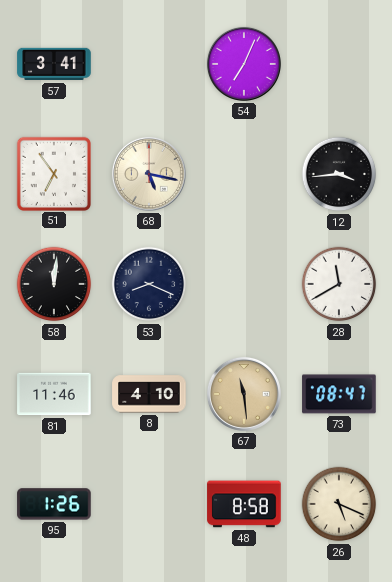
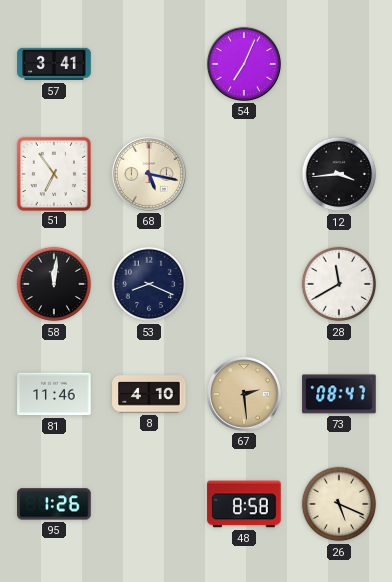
67: 11:29 -> 2:29
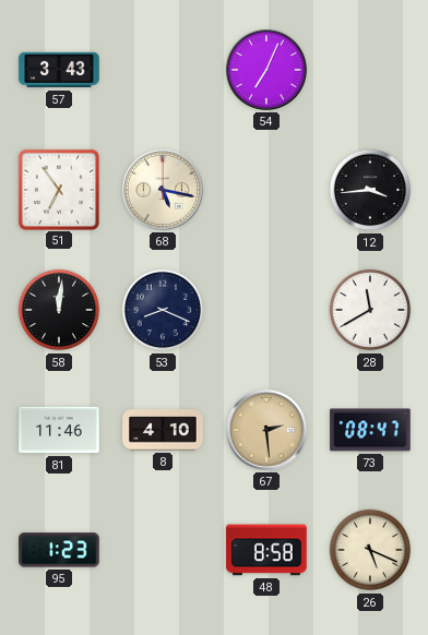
57: 3:41 -> 3:43
95: 1:26 -> 1:23
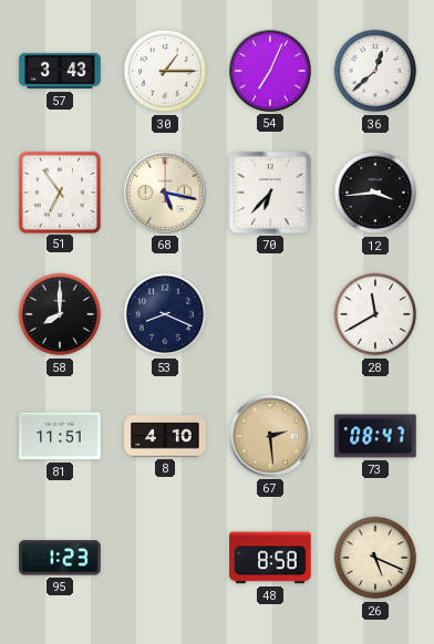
30: none -> 1:15
36: none -> 12:38
70: none -> 6:37
58: 12:01 -> 8:00
81: 11:46 -> 11:51
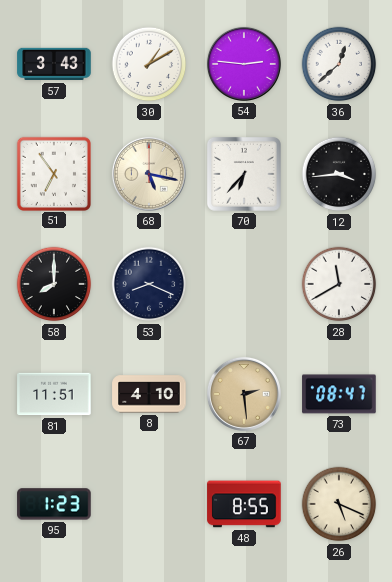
30: 1:15 -> 1:10
54: 7:04 -> 2:46
48: 8:58 -> 8:55
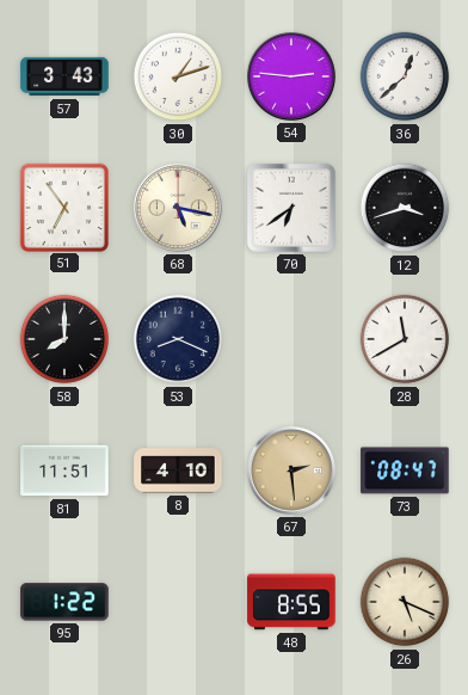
30: 1:10 -> 1:12
70: 6:37 -> 6:39
12: 3:44 -> 3:42
95: 1:23 -> 1:22
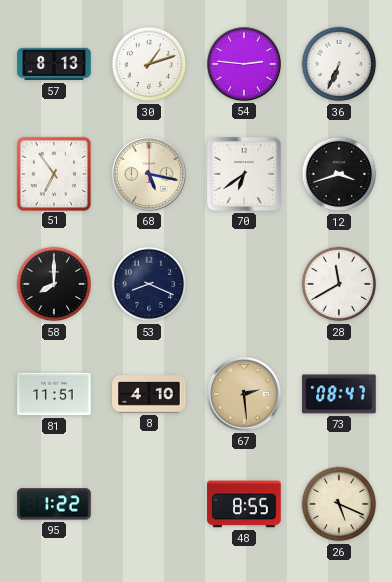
57: 3:43 -> 8:13
36: 12:38 -> 6:34
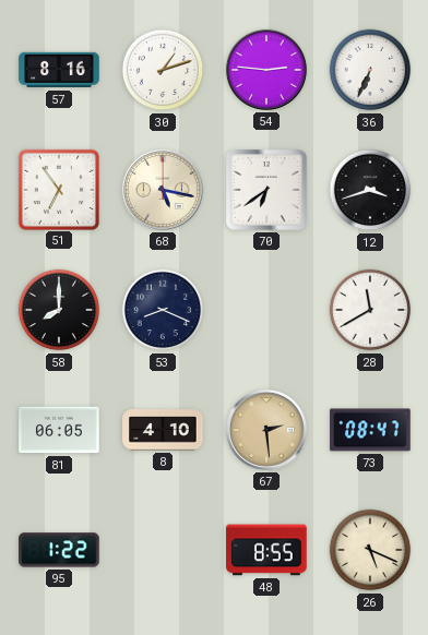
57: 8:13 -> 8:16
81: 11:51 -> 06:05
